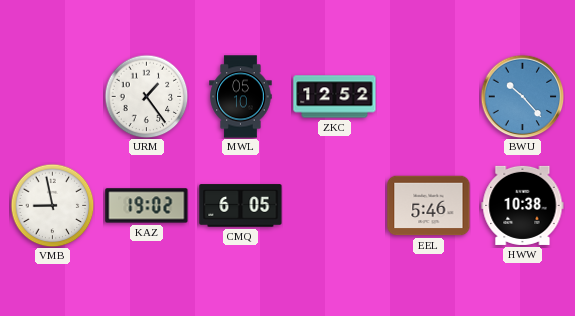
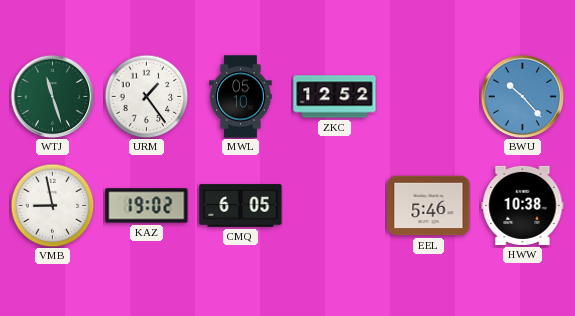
WTJ: none -> 11:27
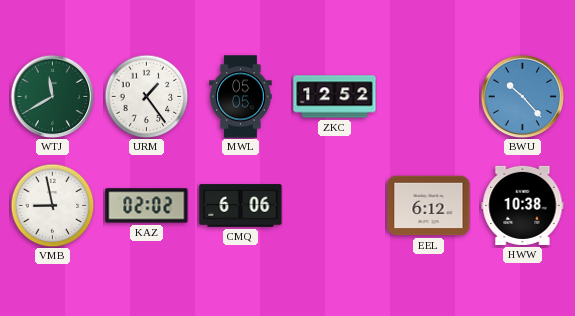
WTJ: 11:27 -> 11:40
MWL: 05:10 -> 05:05
KAZ: 19:02 -> 02:02
CMQ: 6:05 -> 6:06
EEL: 5:46 -> 6:12
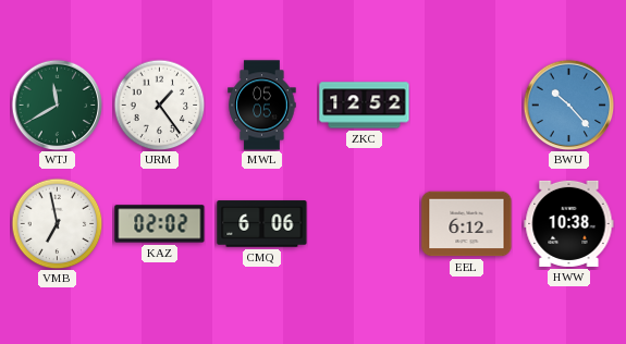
VMB: 8:58 -> 6:58
